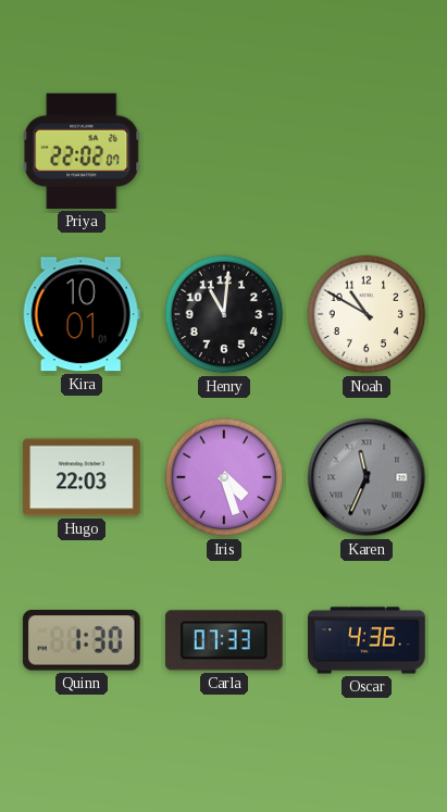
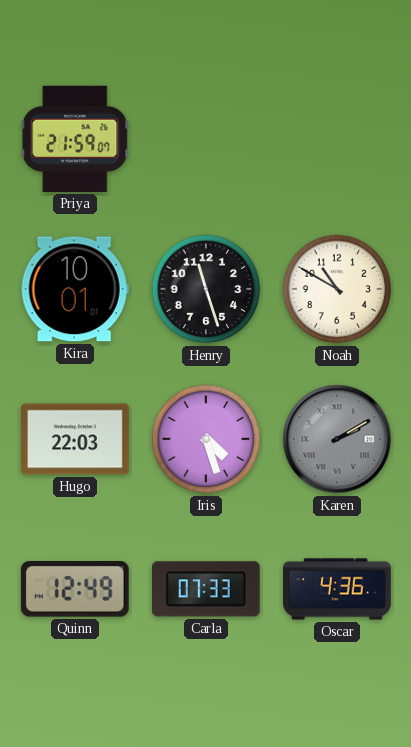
Priya: 22:02 -> 21:59
Henry: 11:01 -> 11:27
Karen: 11:34 -> 2:10
Quinn: 1:30 -> 12:49
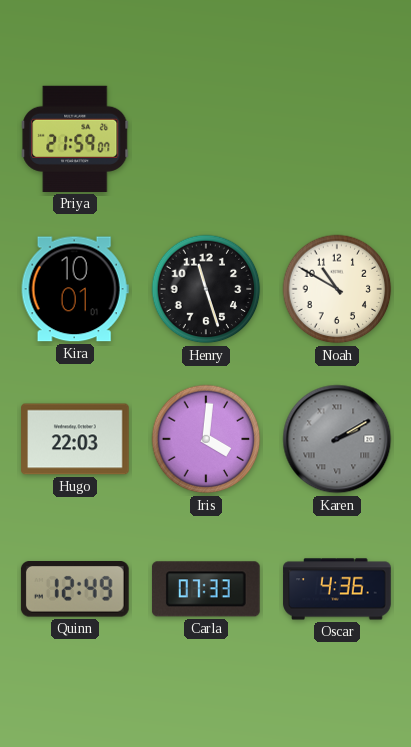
Iris: 4:27 -> 4:01
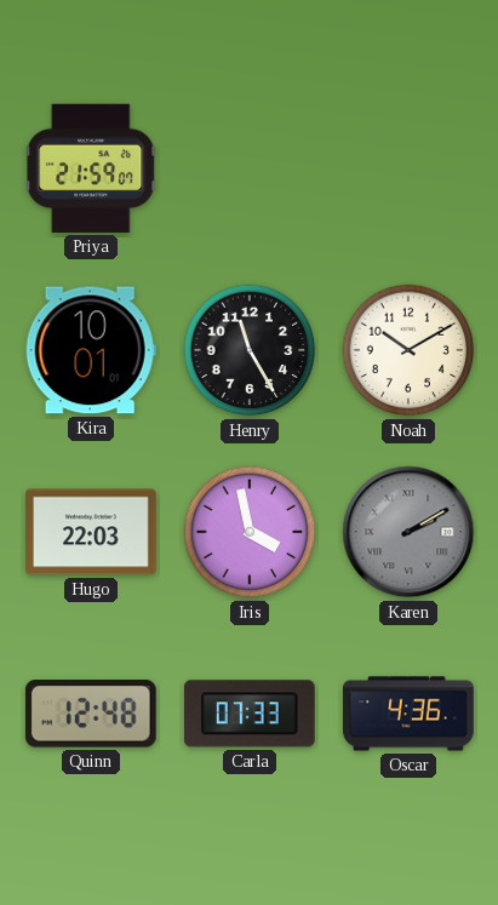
Henry: 11:27 -> 11:25
Noah: 10:50 -> 10:10
Iris: 4:01 -> 3:58
Quinn: 12:49 -> 12:48
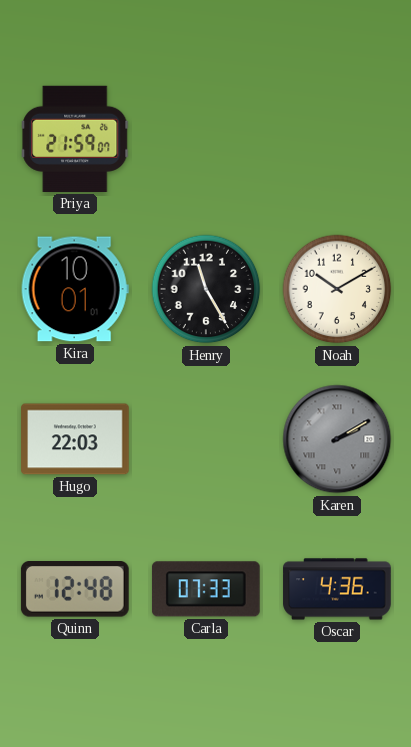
Iris: 3:58 -> none
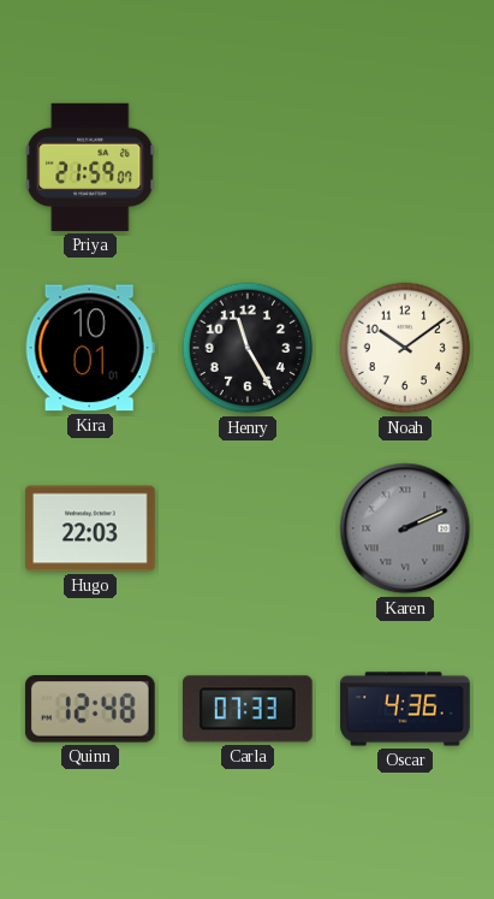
Noah: 10:10 -> 10:09
Karen: 2:10 -> 2:11
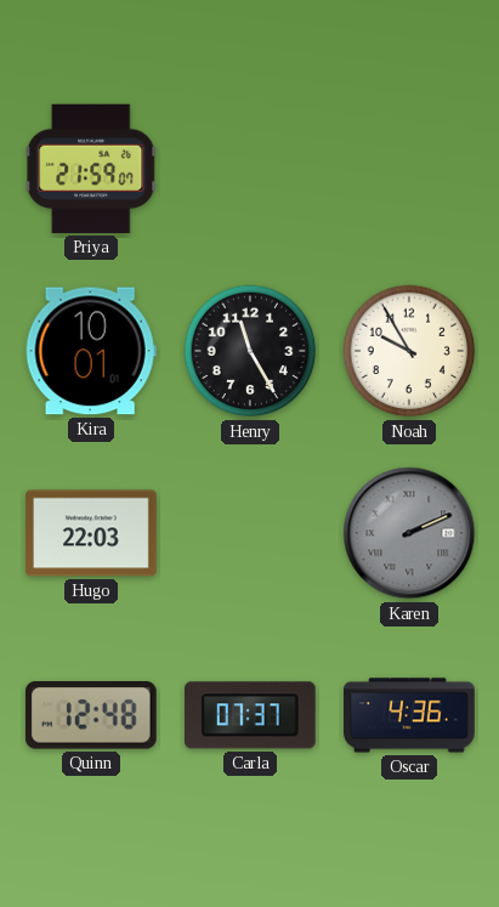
Noah: 10:09 -> 9:55
Carla: 07:33 -> 07:37
